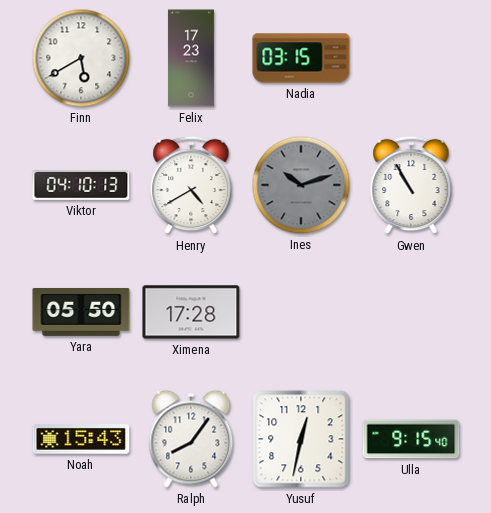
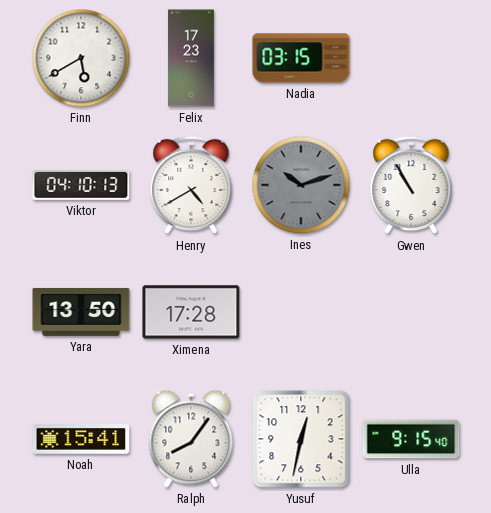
Yara: 05:50 -> 13:50
Noah: 15:43 -> 15:41
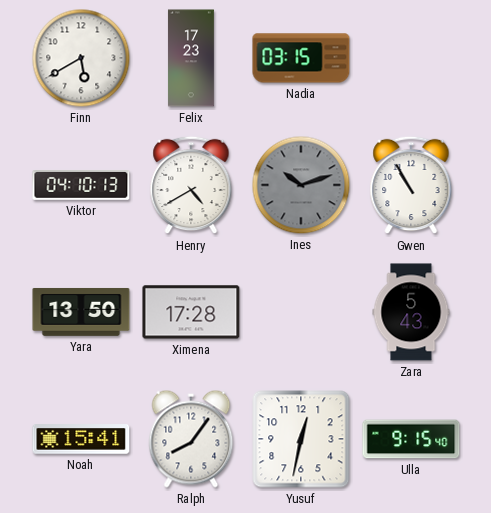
Zara: none -> 5:43
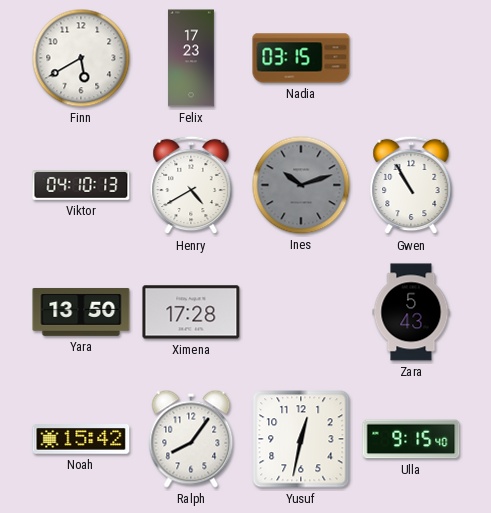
Noah: 15:41 -> 15:42
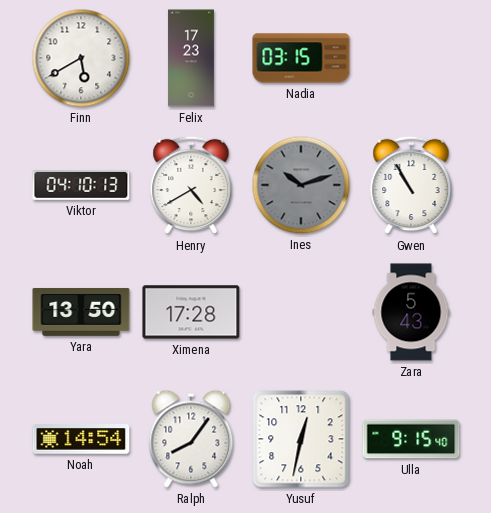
Noah: 15:42 -> 14:54
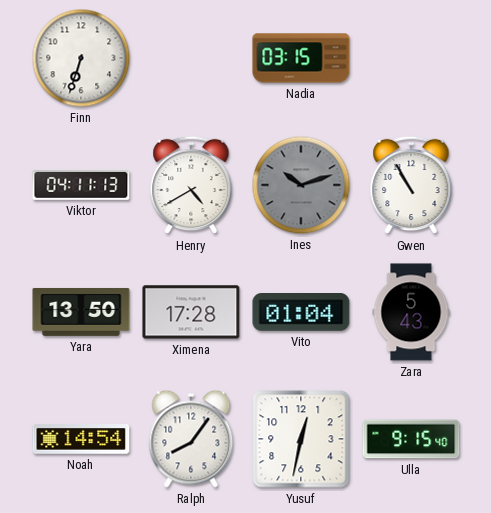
Finn: 5:40 -> 6:33
Felix: 17:23 -> none
Viktor: 04:10 -> 04:11
Vito: none -> 01:04
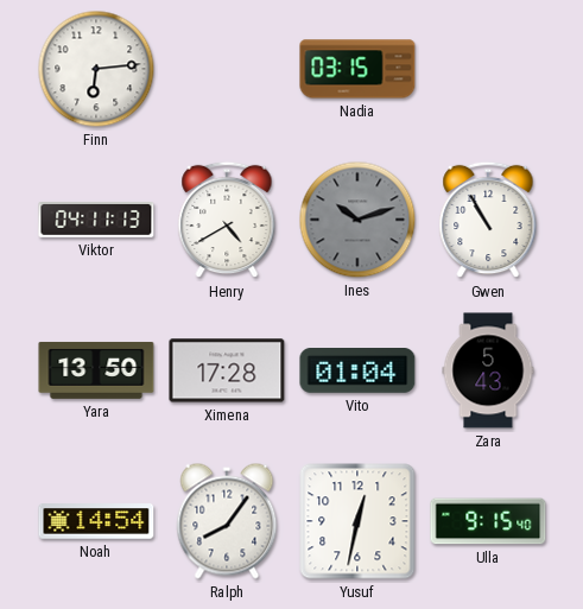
Finn: 6:33 -> 6:14
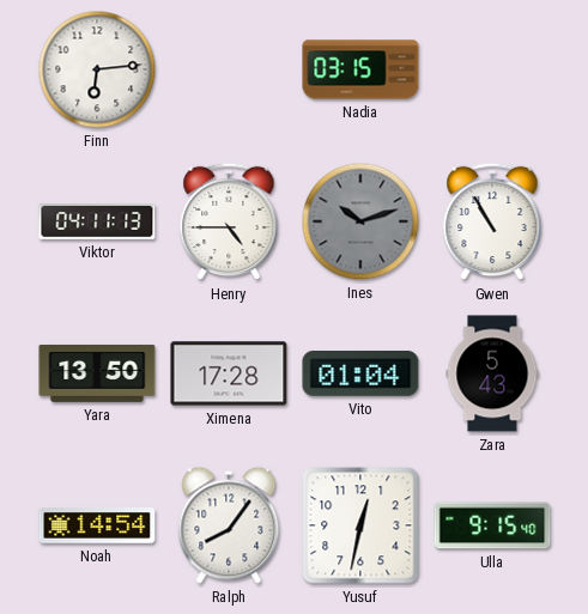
Henry: 4:40 -> 4:45
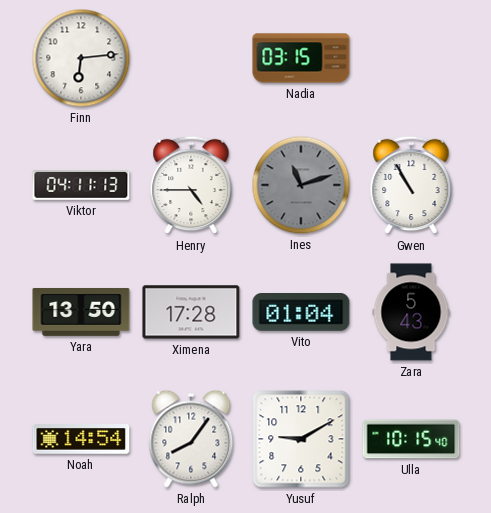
Ines: 10:12 -> 11:12
Yusuf: 12:32 -> 9:10
Ulla: 9:15 -> 10:15
